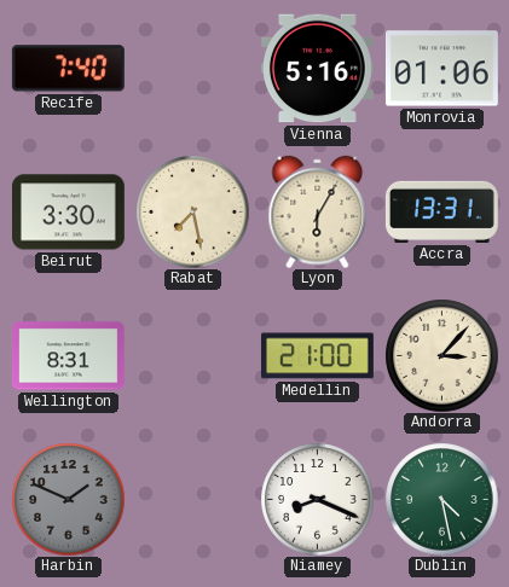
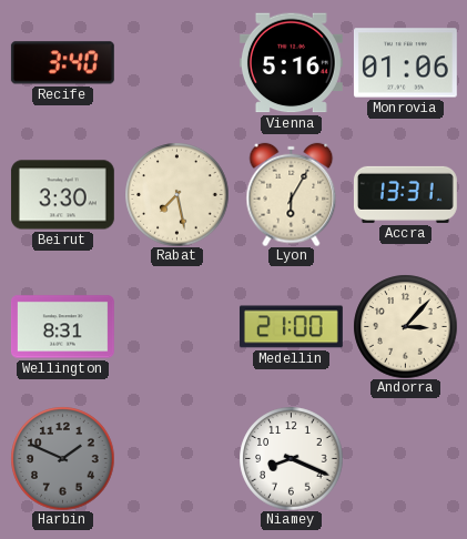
Recife: 7:40 -> 3:40
Dublin: 4:28 -> none
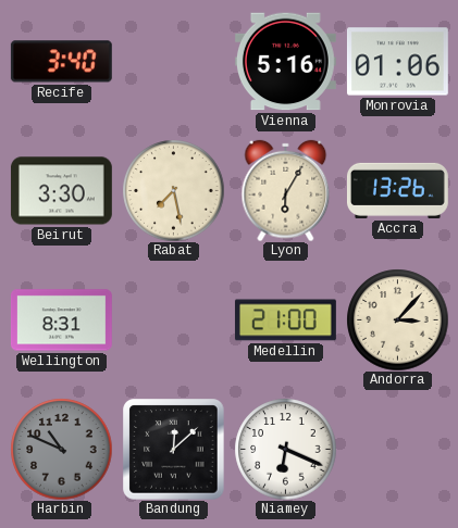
Accra: 13:31 -> 13:26
Harbin: 1:49 -> 10:49
Bandung: none -> 12:08
Niamey: 8:19 -> 6:19
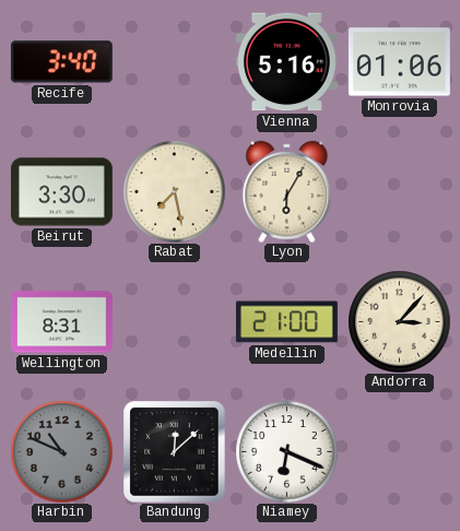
Accra: 13:26 -> none
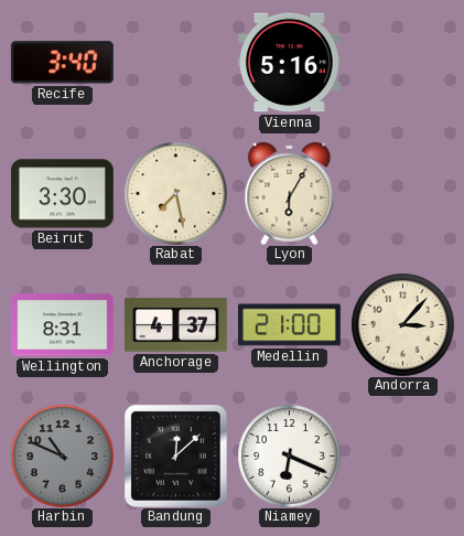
Monrovia: 01:06 -> none
Anchorage: none -> 4:37
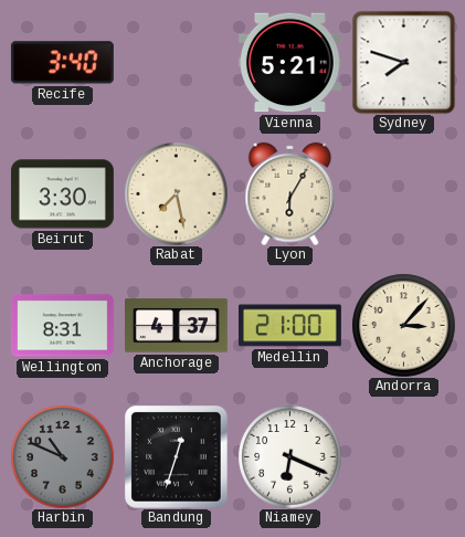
Vienna: 5:16 -> 5:21
Sydney: none -> 7:48
Bandung: 12:08 -> 12:33
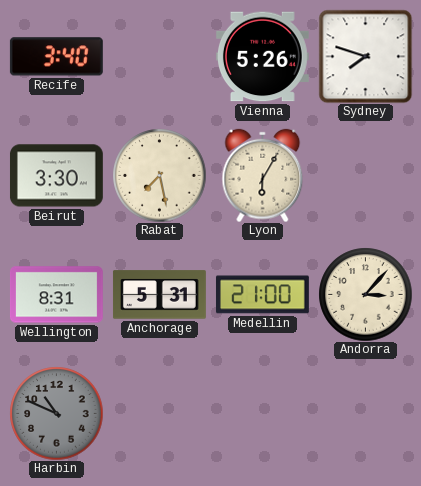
Vienna: 5:21 -> 5:26
Anchorage: 4:37 -> 5:31
Bandung: 12:33 -> none
Niamey: 6:19 -> none
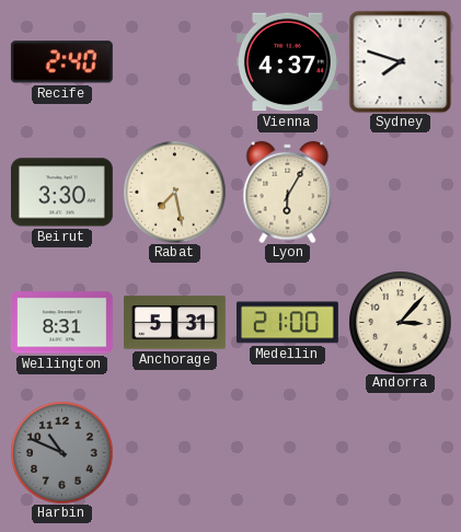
Recife: 3:40 -> 2:40
Vienna: 5:26 -> 4:37
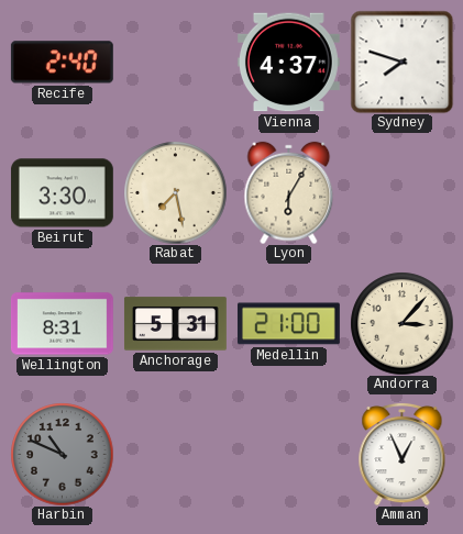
Amman: none -> 12:56
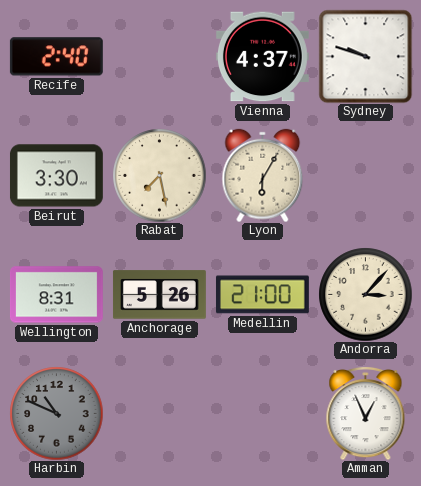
Sydney: 7:48 -> 9:48
Anchorage: 5:31 -> 5:26
